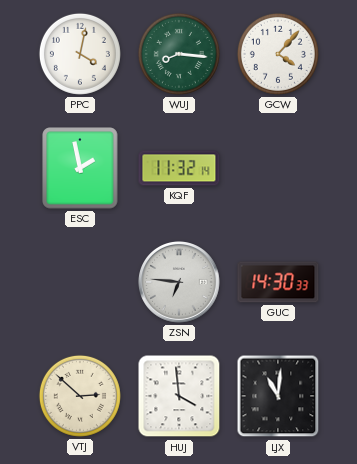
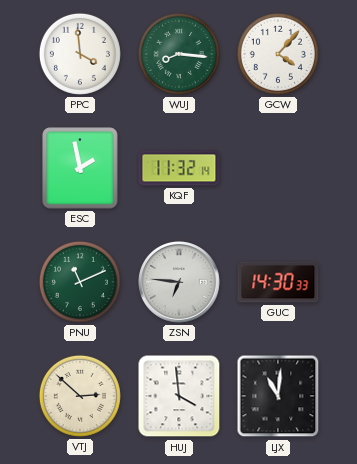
PPC: 4:02 -> 3:59
PNU: none -> 11:11
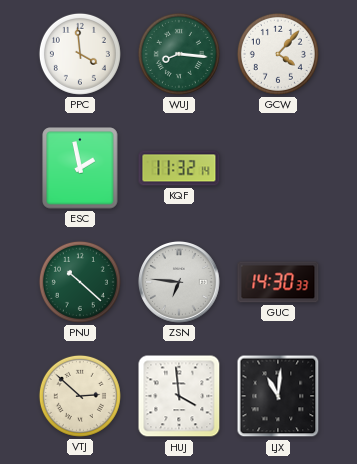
PNU: 11:11 -> 10:22
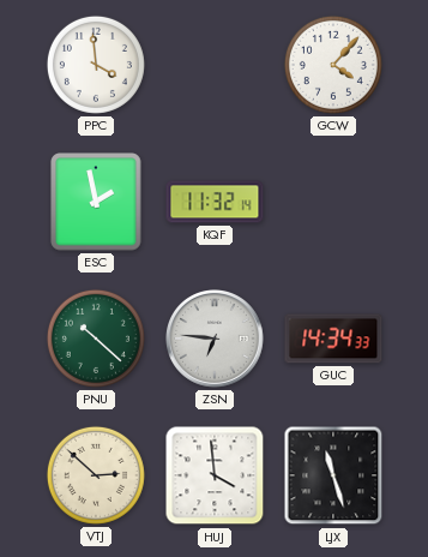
WUJ: 8:16 -> none
GUC: 14:30 -> 14:34
LJX: 11:01 -> 11:27
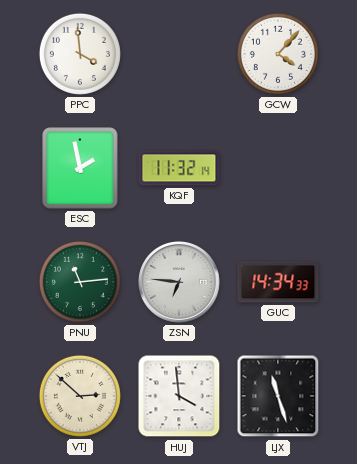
PNU: 10:22 -> 11:14
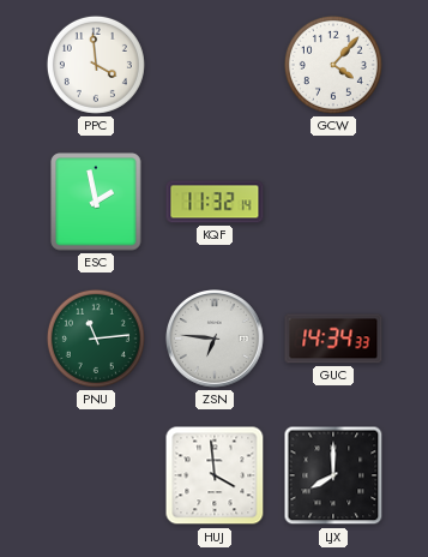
VTJ: 2:52 -> none
LJX: 11:27 -> 8:00
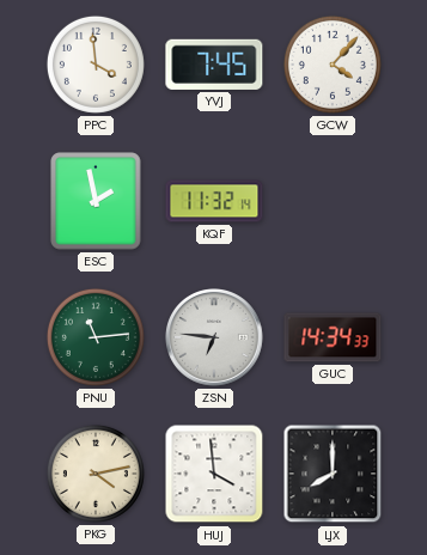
YVJ: none -> 7:45
PKG: none -> 4:13
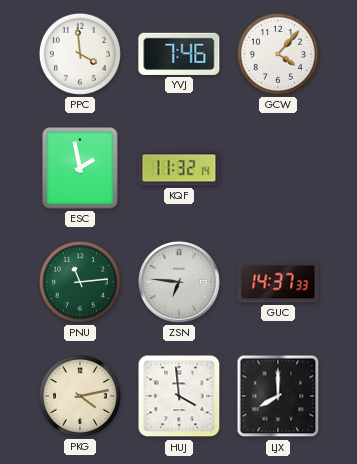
YVJ: 7:45 -> 7:46
GUC: 14:34 -> 14:37
